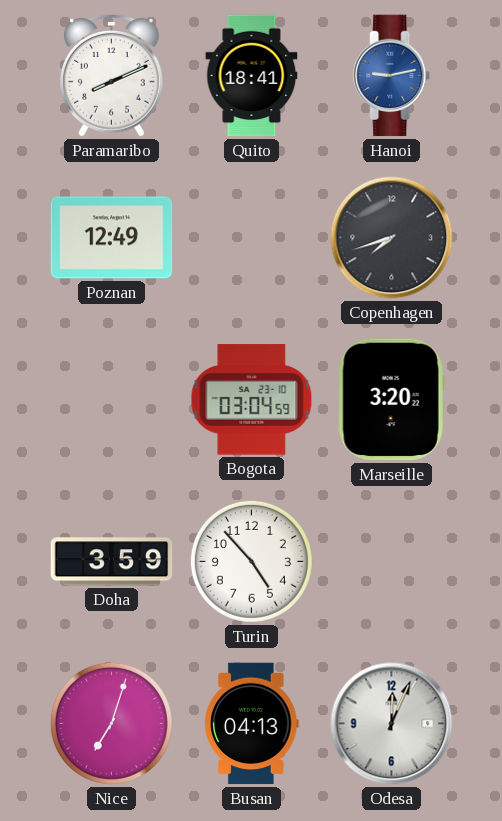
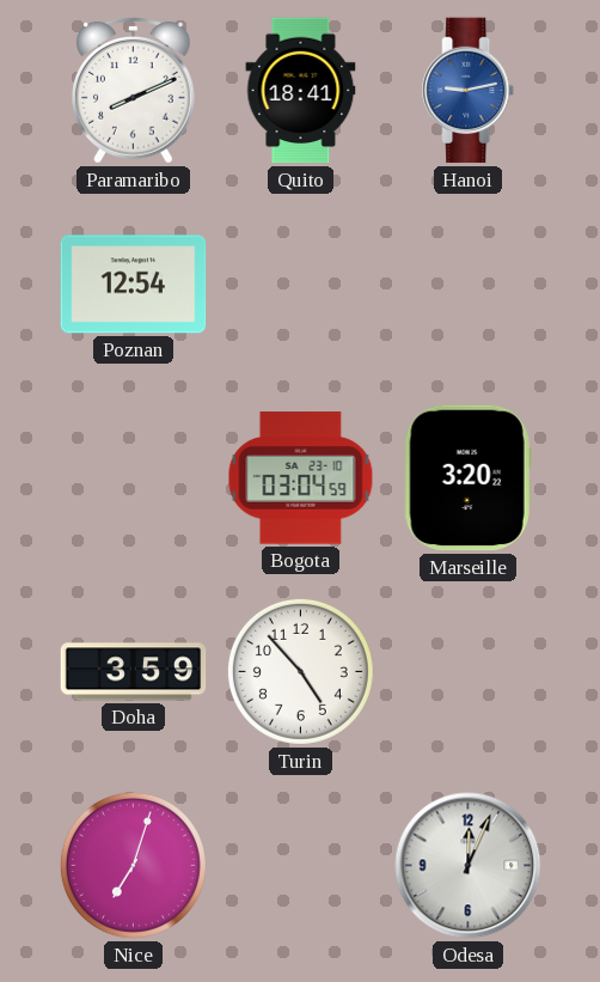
Poznan: 12:49 -> 12:54
Copenhagen: 7:42 -> none
Busan: 04:13 -> none
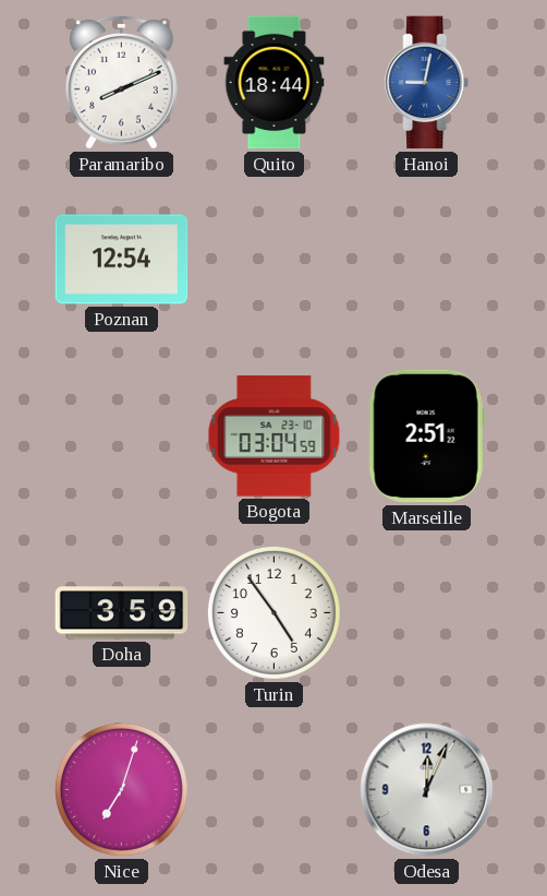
Quito: 18:41 -> 18:44
Hanoi: 9:13 -> 9:02
Marseille: 3:20 -> 2:51
Turin: 4:53 -> 4:54
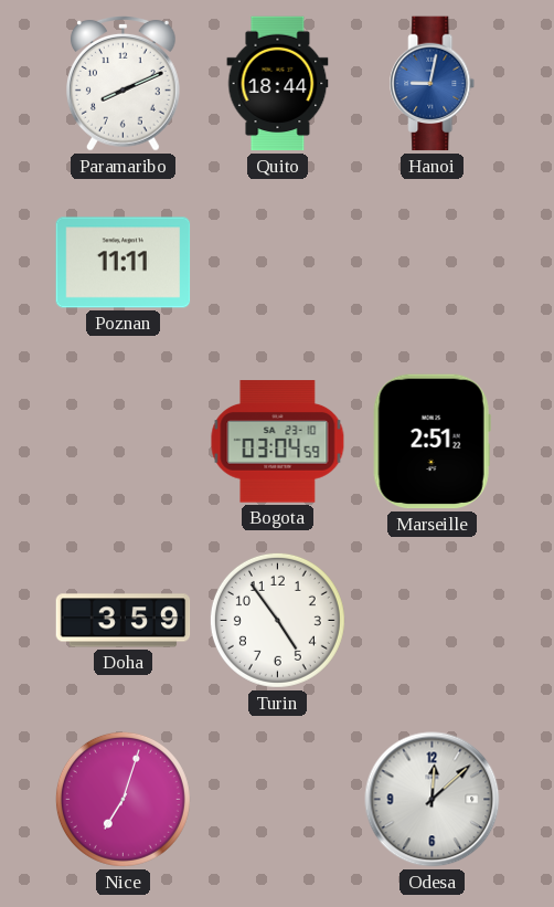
Poznan: 12:54 -> 11:11
Odesa: 12:04 -> 12:08
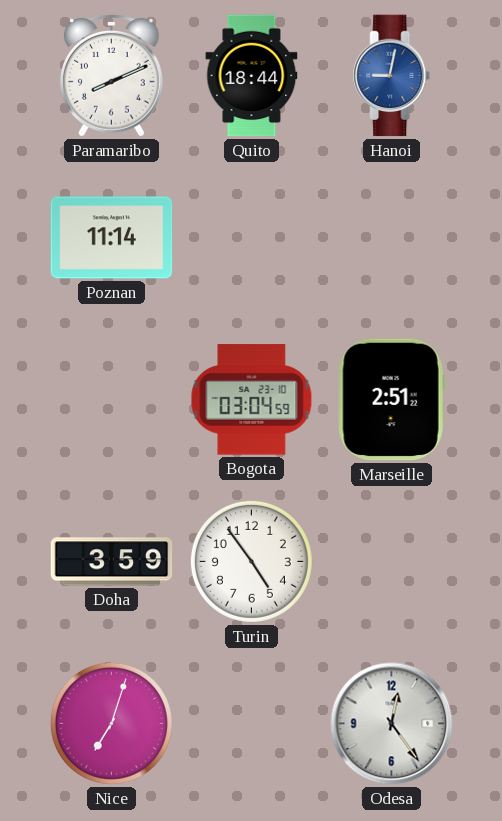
Poznan: 11:11 -> 11:14
Odesa: 12:08 -> 12:24
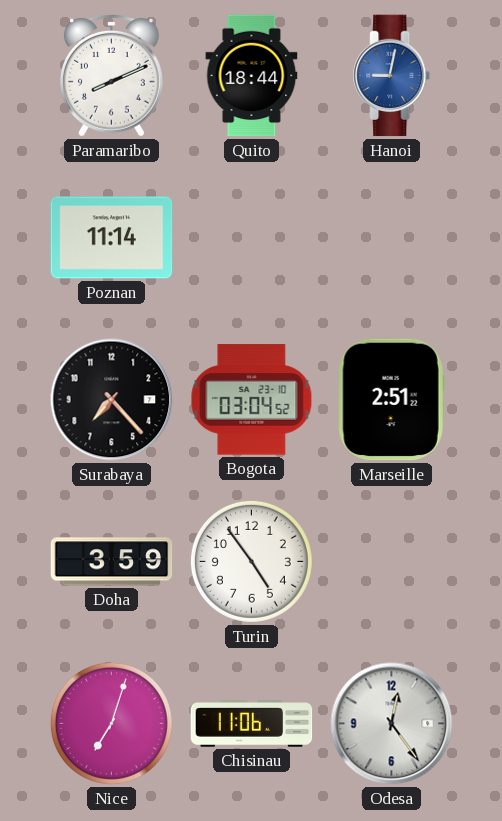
Surabaya: none -> 7:23
Bogota: 03:04:59 -> 03:04:52
Chisinau: none -> 11:06
